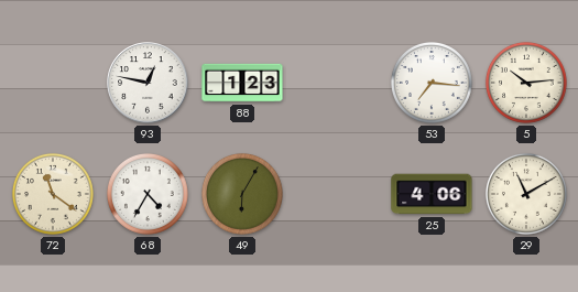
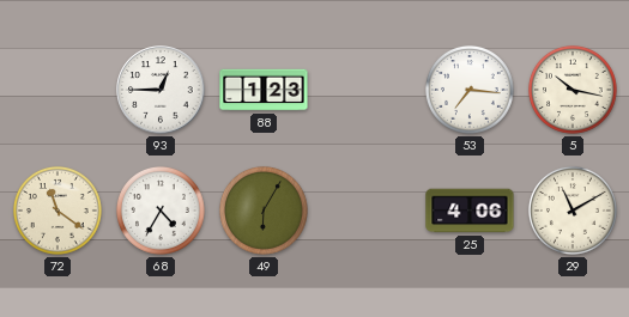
93: 12:47 -> 12:45
5: 10:14 -> 10:17
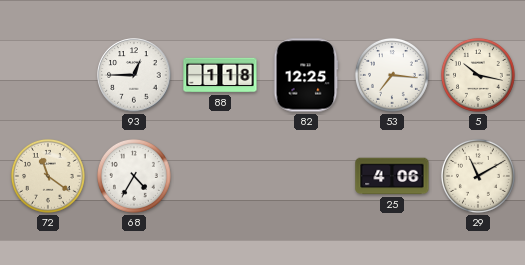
88: 1:23 -> 1:18
82: none -> 12:25
49: 6:05 -> none
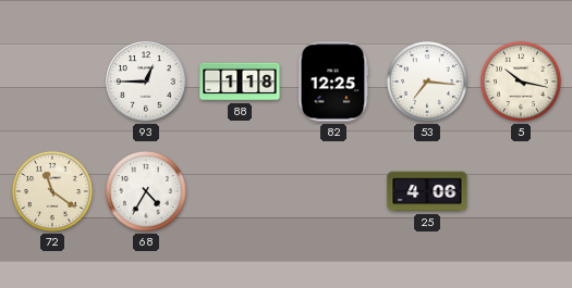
29: 11:10 -> none
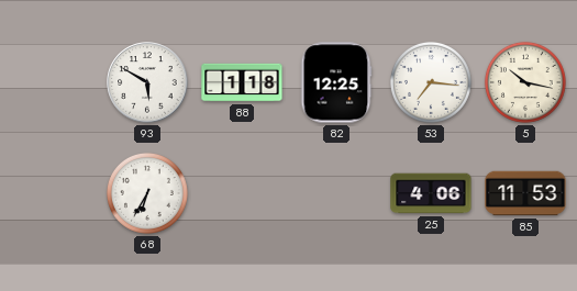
93: 12:45 -> 5:50
72: 11:21 -> none
68: 4:35 -> 6:35
85: none -> 11:53
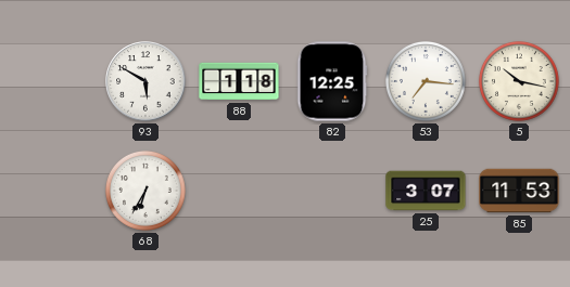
25: 4:06 -> 3:07
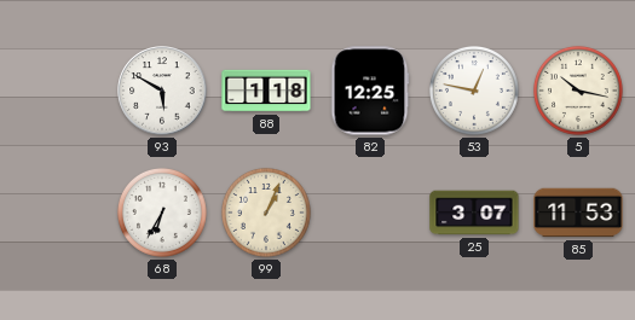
53: 7:16 -> 12:47
99: none -> 1:04
